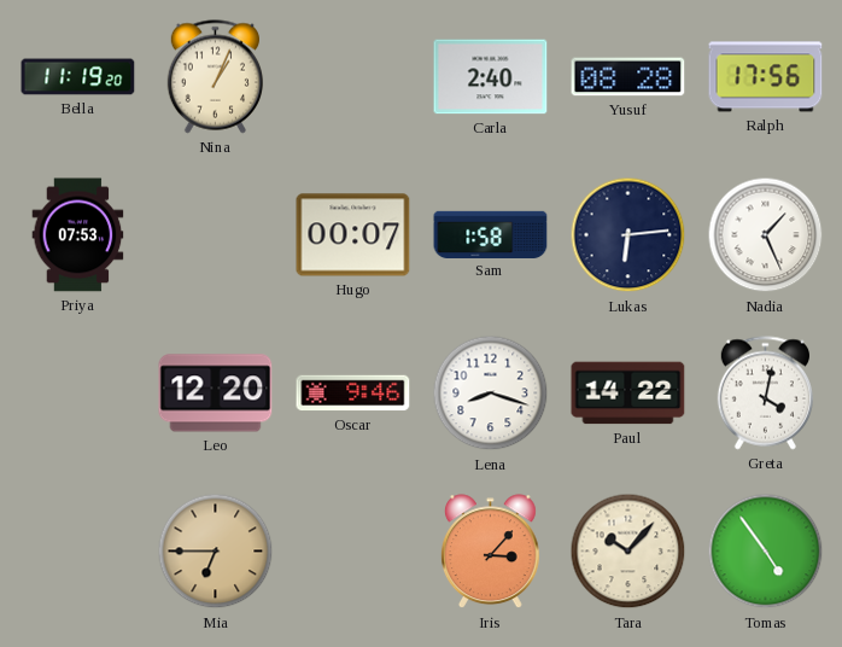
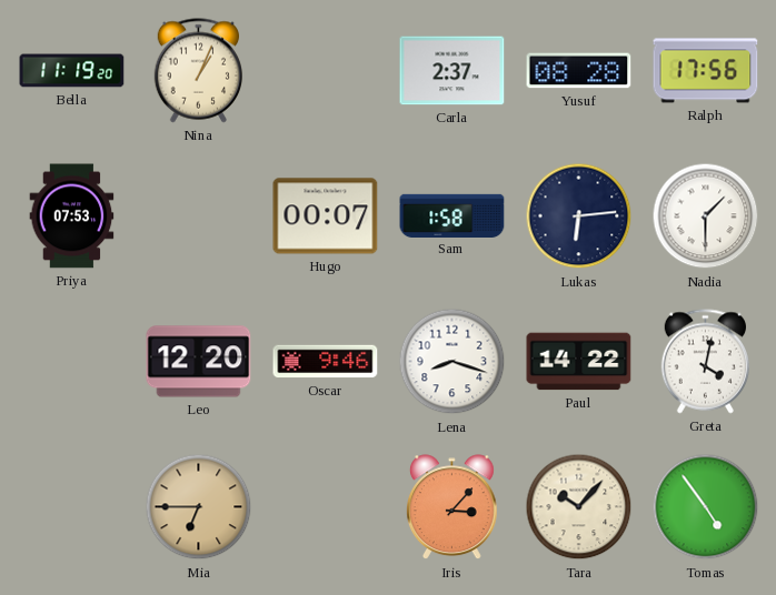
Carla: 2:40 -> 2:37
Nadia: 1:26 -> 1:30
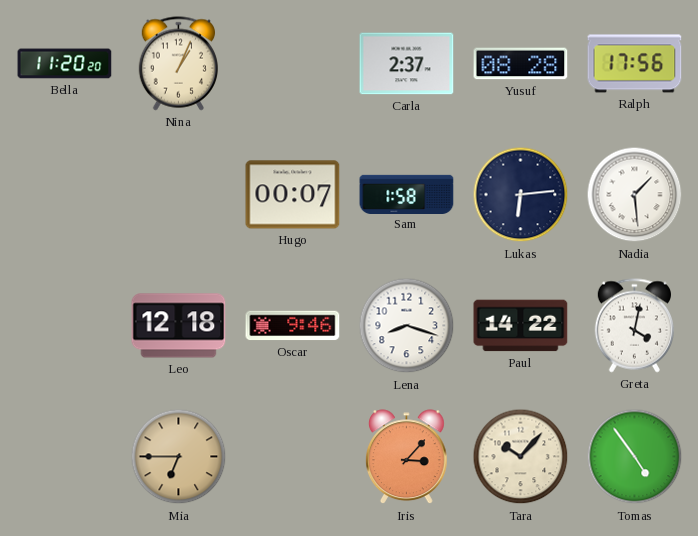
Bella: 11:19 -> 11:20
Priya: 07:53 -> none
Nadia: 1:30 -> 1:29
Leo: 12:20 -> 12:18
